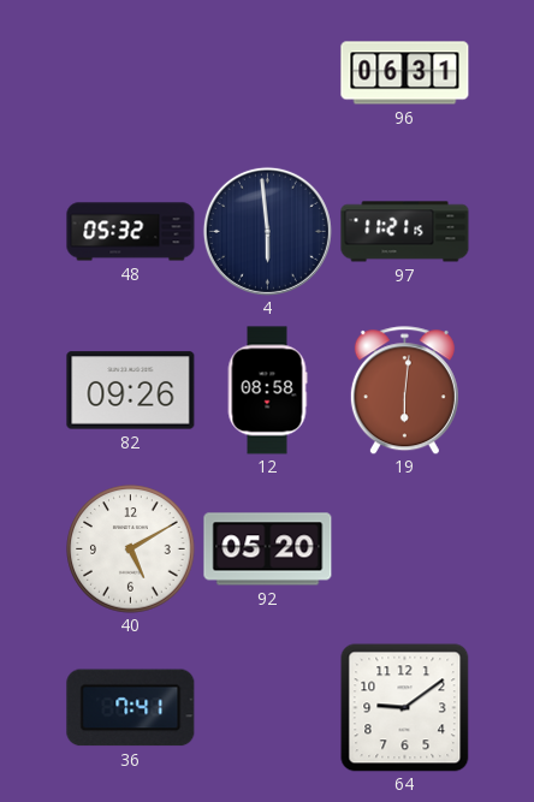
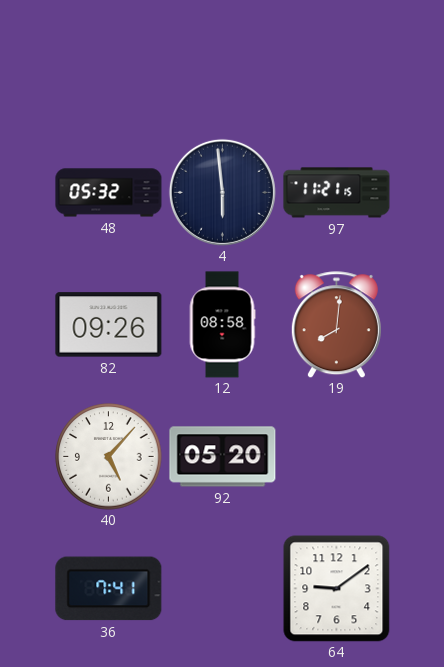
96: 06:31 -> none
19: 6:01 -> 8:01
40: 5:10 -> 5:07
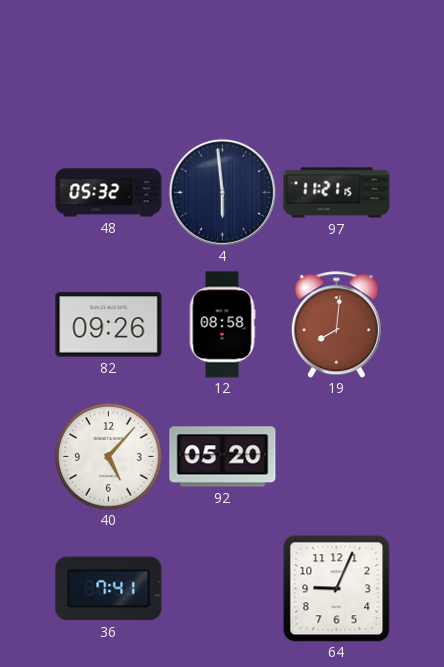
64: 9:09 -> 9:04
